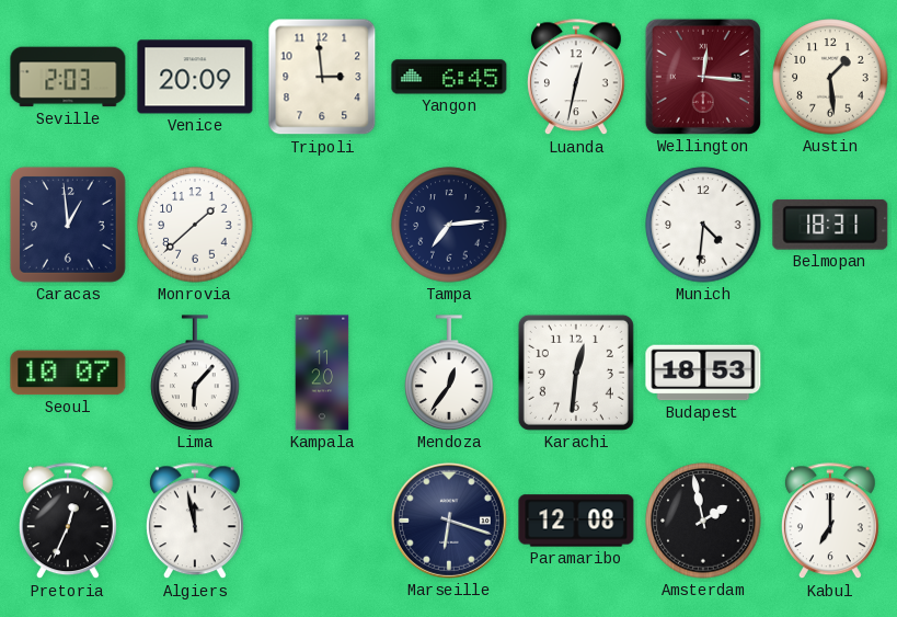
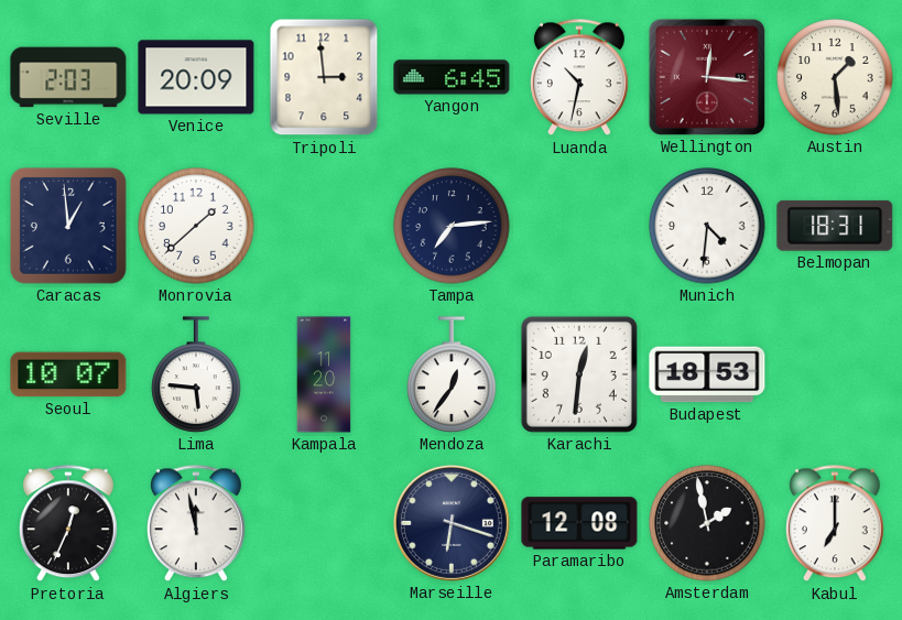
Luanda: 12:32 -> 10:32
Lima: 6:07 -> 5:46
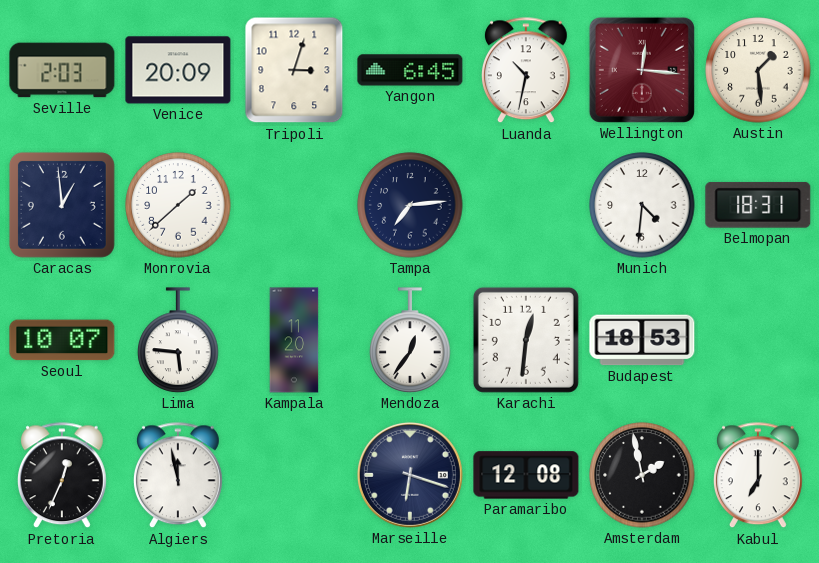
Tripoli: 2:59 -> 3:03
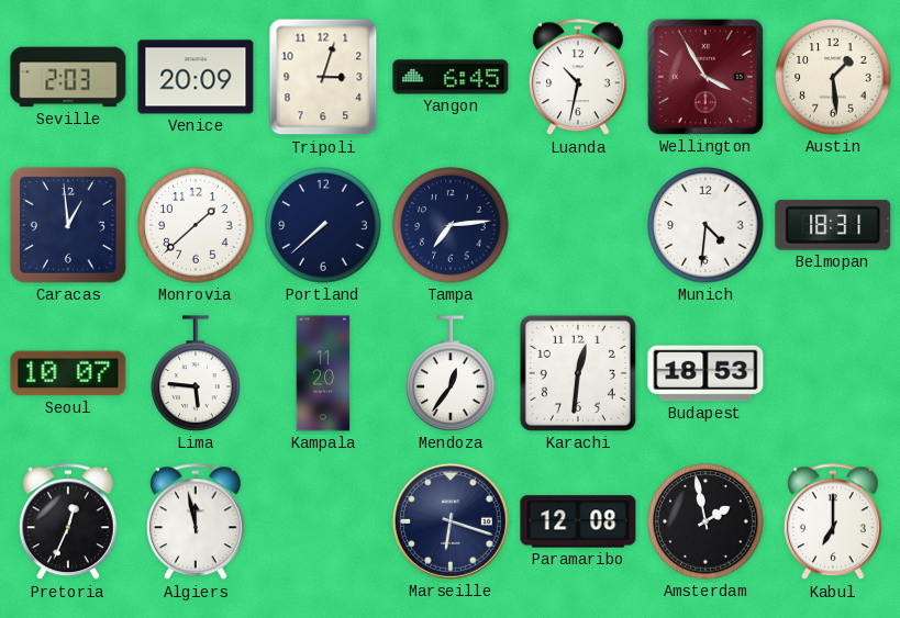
Wellington: 12:16 -> 3:55
Portland: none -> 7:38
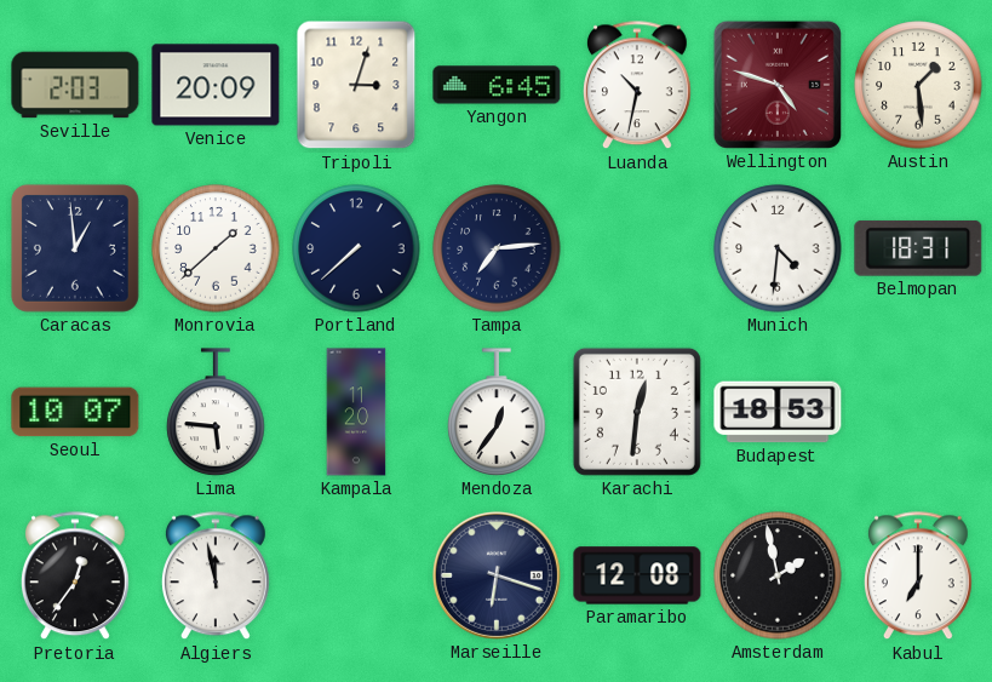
Wellington: 3:55 -> 4:48
Pretoria: 12:34 -> 12:36
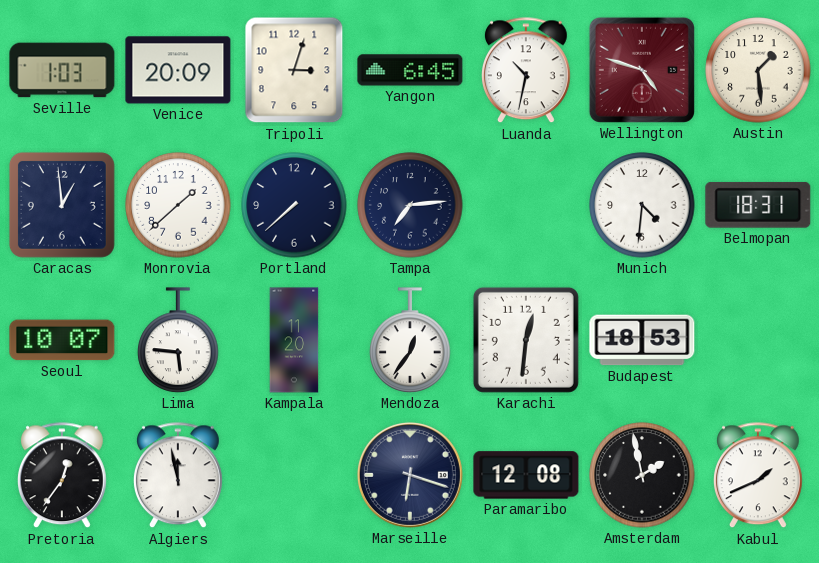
Seville: 2:03 -> 1:03
Kabul: 7:00 -> 1:41
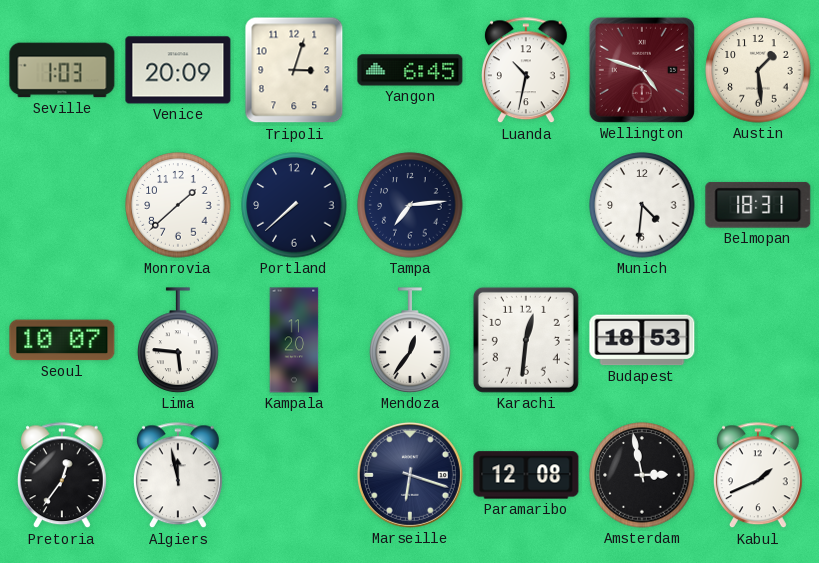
Caracas: 12:59 -> none
Amsterdam: 1:58 -> 2:58
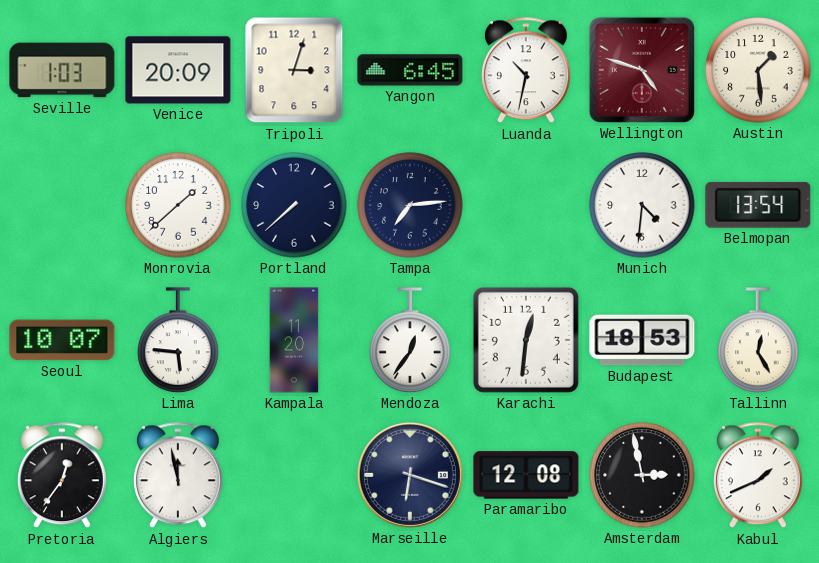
Belmopan: 18:31 -> 13:54
Tallinn: none -> 12:25
